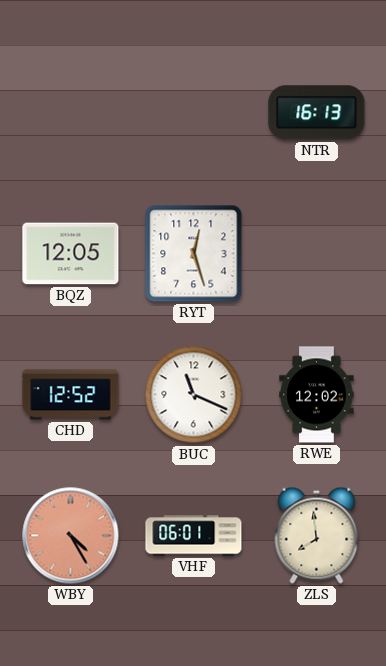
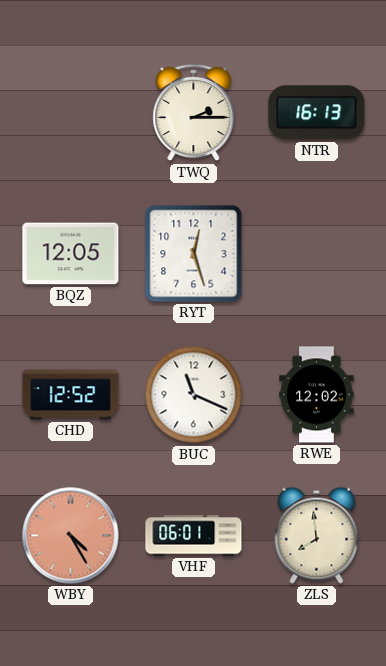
TWQ: none -> 2:15
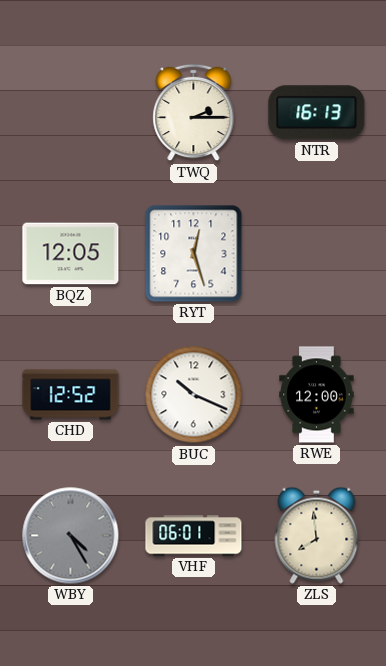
BUC: 11:19 -> 10:19
RWE: 12:02 -> 12:00
WBY dial: salmon -> grey
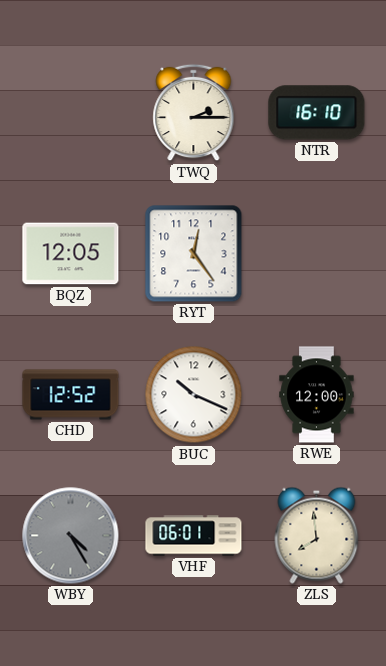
NTR: 16:13 -> 16:10
RYT: 12:27 -> 12:24
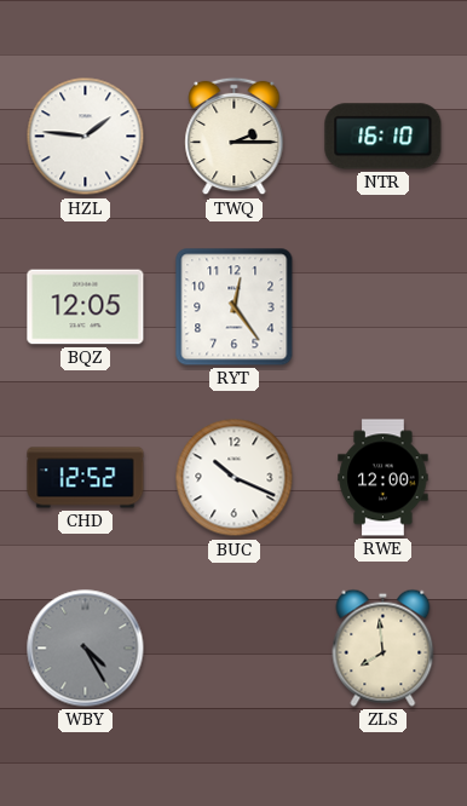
HZL: none -> 1:46
VHF: 06:01 -> none
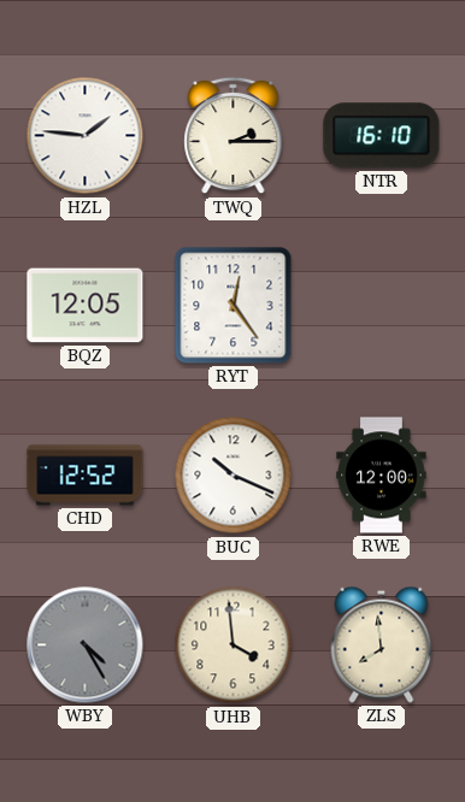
UHB: none -> 3:59
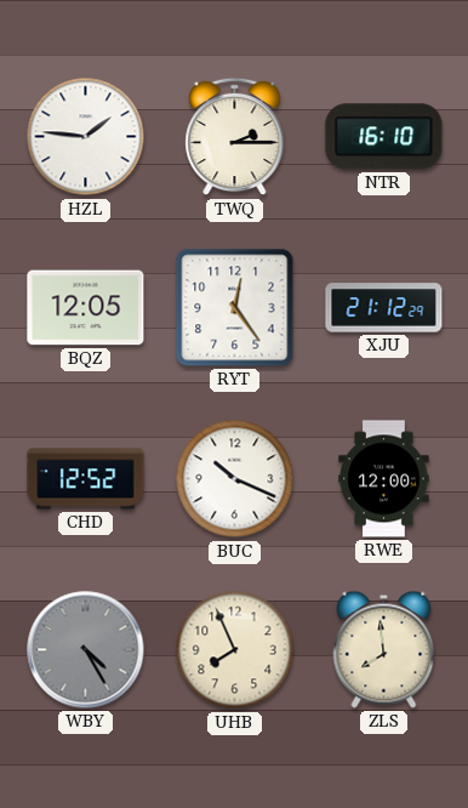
XJU: none -> 21:12
UHB: 3:59 -> 7:56
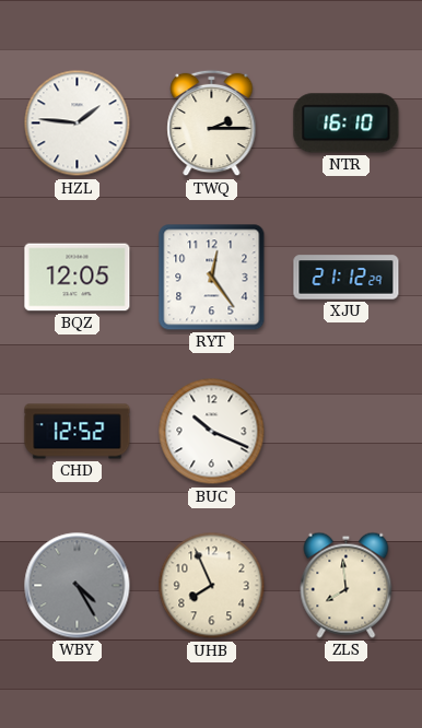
RWE: 12:00 -> none
